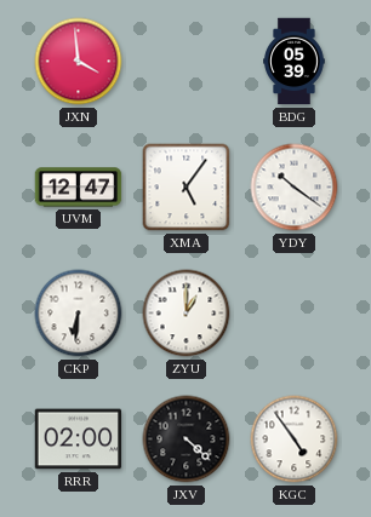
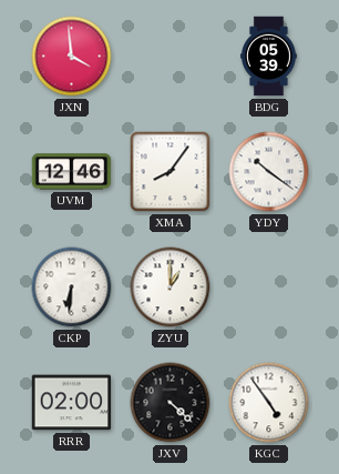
UVM: 12:47 -> 12:46
XMA: 5:06 -> 8:06
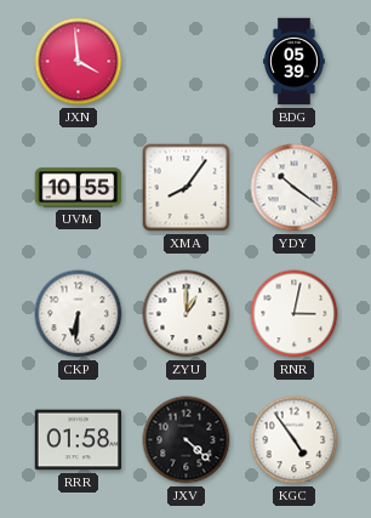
UVM: 12:46 -> 10:55
RNR: none -> 3:02
RRR: 02:00 -> 01:58
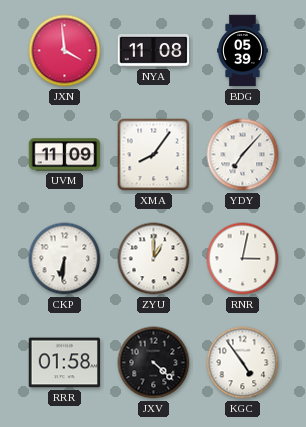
NYA: none -> 11:08
UVM: 10:55 -> 11:09
YDY: 10:21 -> 7:07
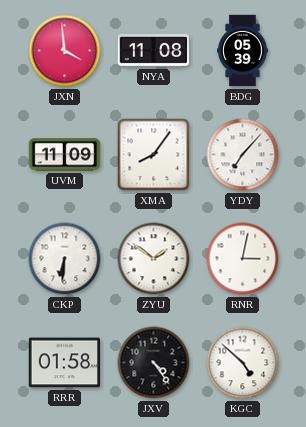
ZYU: 1:00 -> 1:51
JXV: 4:22 -> 4:24
KGC: 4:54 -> 4:52
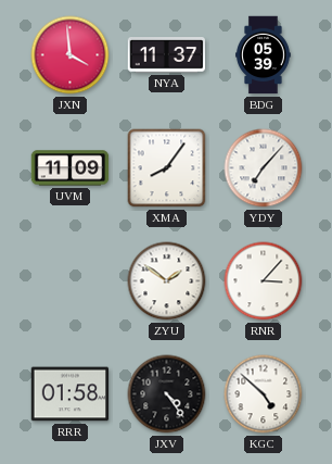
NYA: 11:08 -> 11:37
CKP: 6:31 -> none
RNR: 3:02 -> 3:07
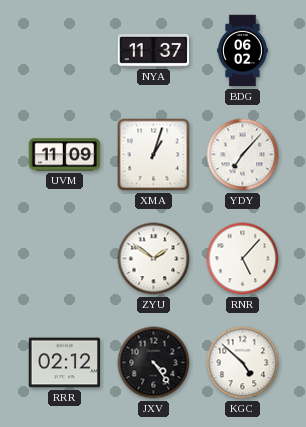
JXN: 3:59 -> none
BDG: 05:39 -> 06:02
XMA: 8:06 -> 1:03
RNR: 3:07 -> 5:07
RRR: 01:58 -> 02:12
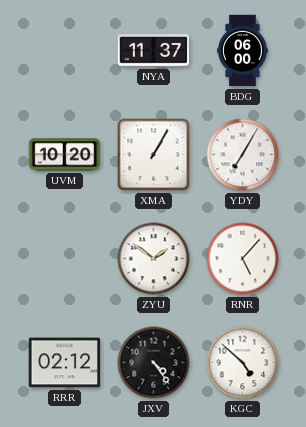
BDG: 06:02 -> 06:00
UVM: 11:09 -> 10:20
XMA: 1:03 -> 1:05
YDY: 7:07 -> 7:05
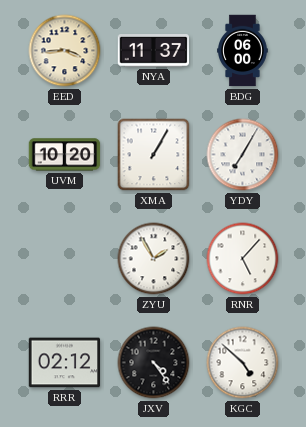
EED: none -> 3:44
ZYU: 1:51 -> 1:55
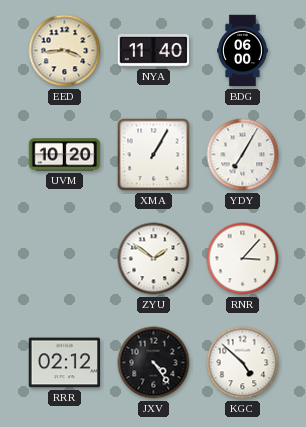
NYA: 11:37 -> 11:40
ZYU: 1:55 -> 1:51
RNR: 5:07 -> 3:07
